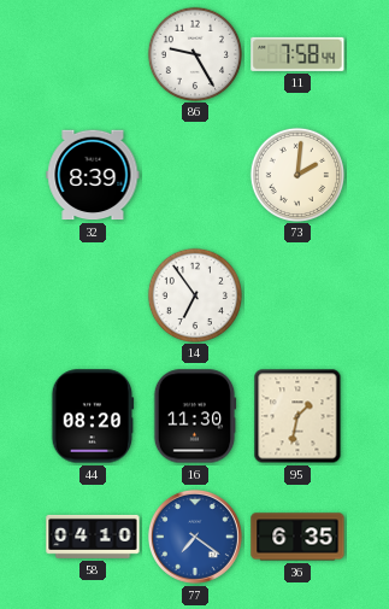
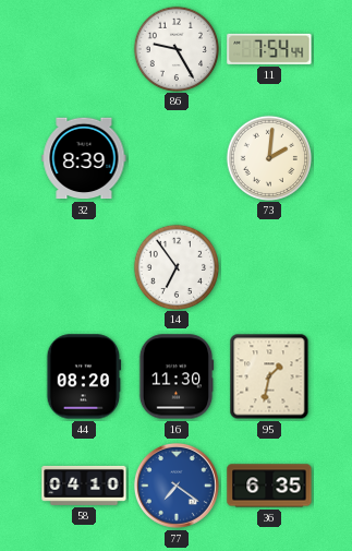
11: 7:58 -> 7:54
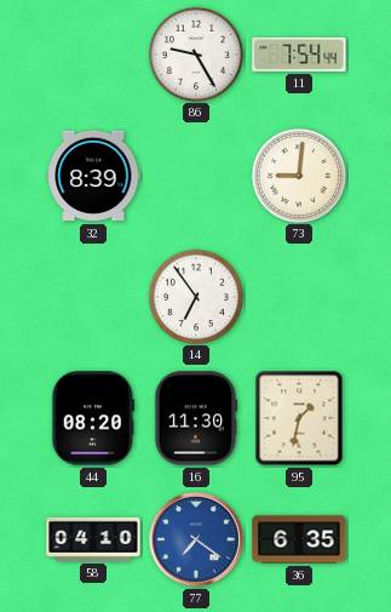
73: 2:01 -> 9:01
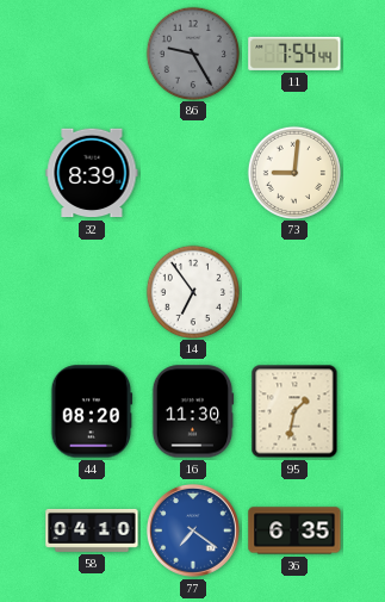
86 dial: white -> grey
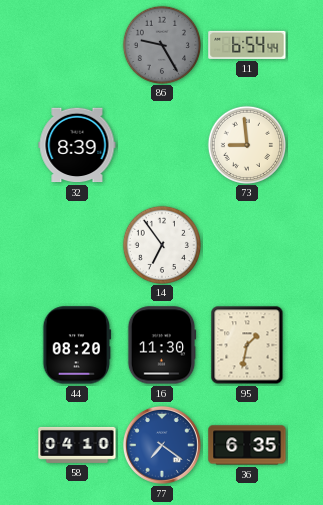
11: 7:54 -> 6:54
73: 9:01 -> 8:59
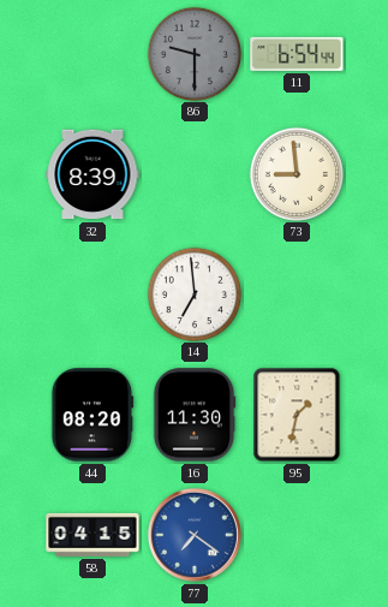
86: 9:25 -> 9:30
14: 6:54 -> 6:59
58: 04:10 -> 04:15
36: 6:35 -> none
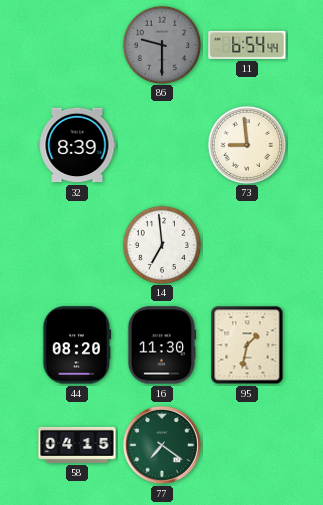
77 dial: blue -> green
